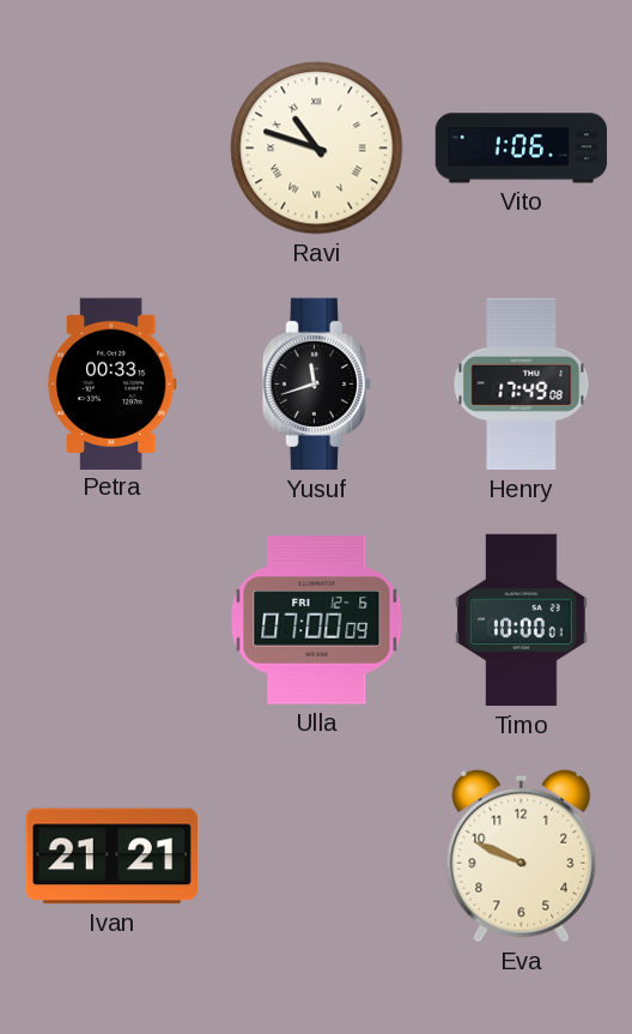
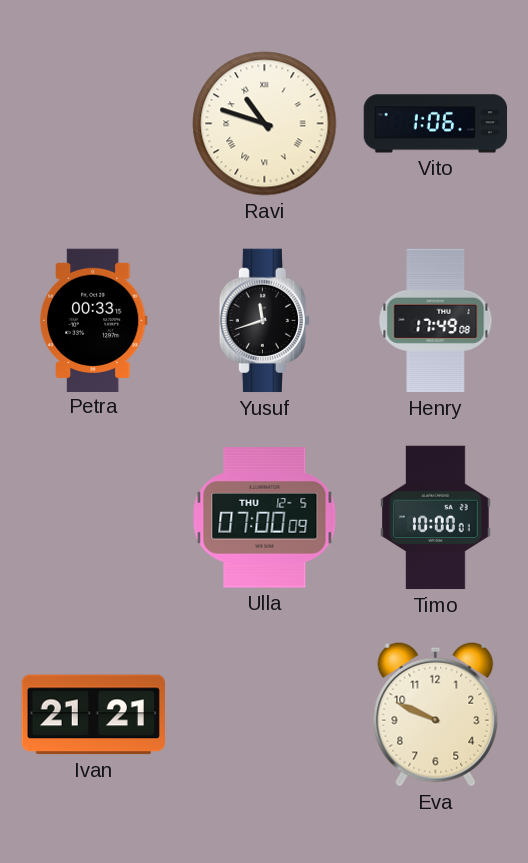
Ulla date: FRI 12-6 -> THU 12-5
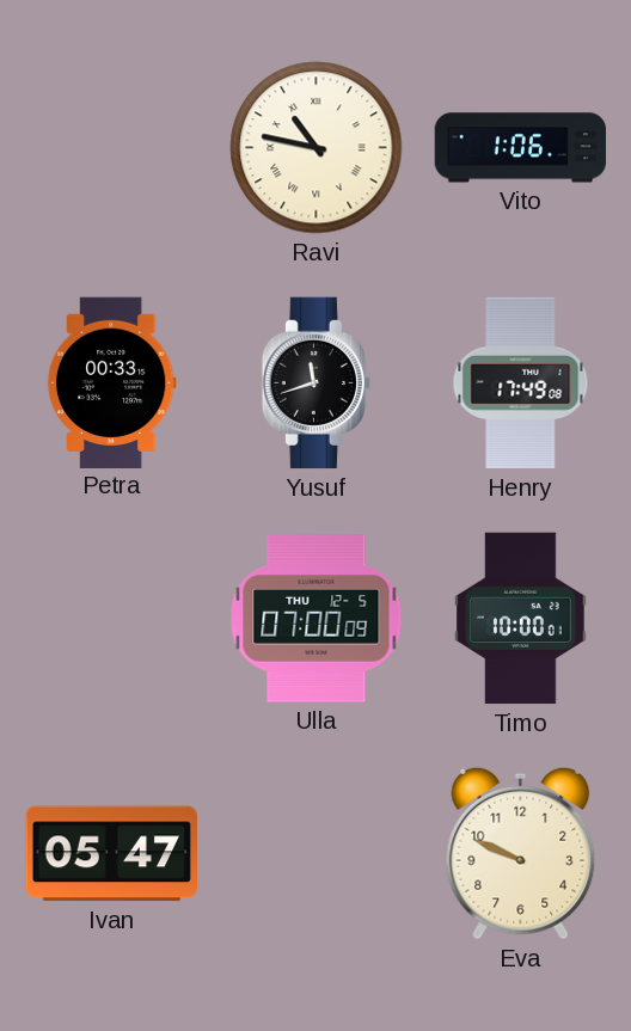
Ravi: 10:48 -> 10:47
Ivan: 21:21 -> 05:47
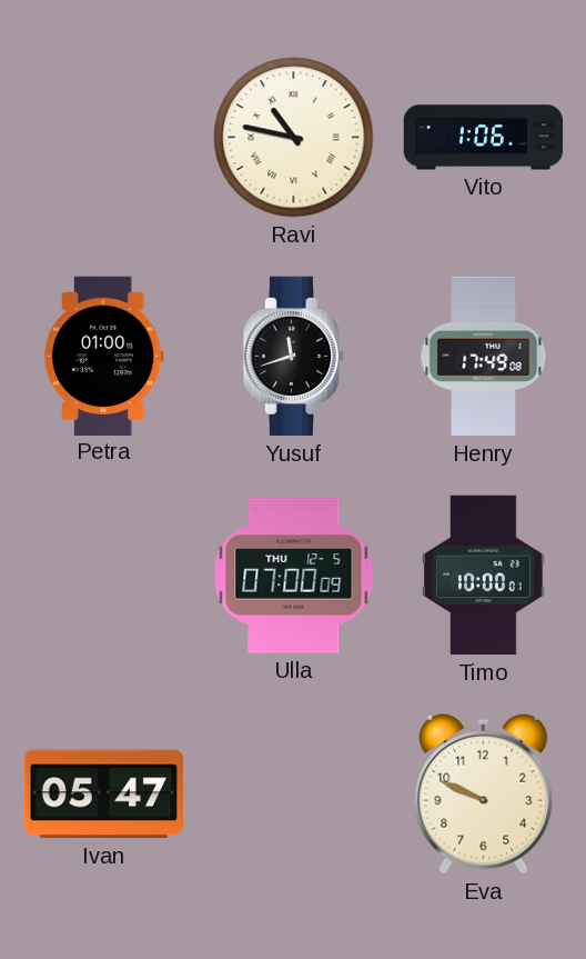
Petra: 00:33 -> 01:00
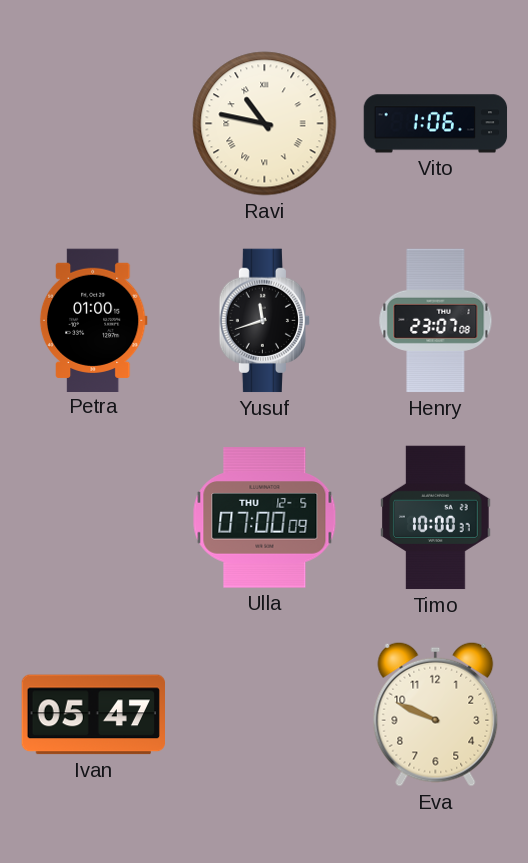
Henry: 17:49 -> 23:07
Timo: 10:00:01 -> 10:00:37
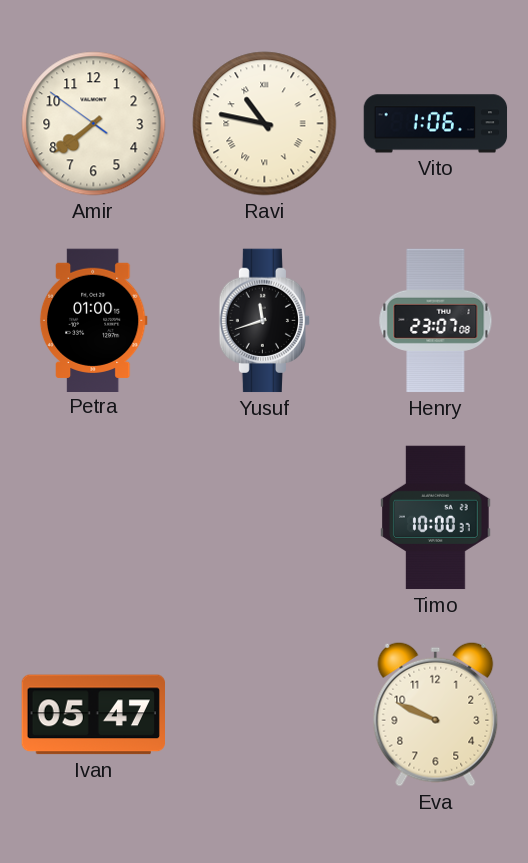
Amir: none -> 7:38
Ulla: 07:00 -> none
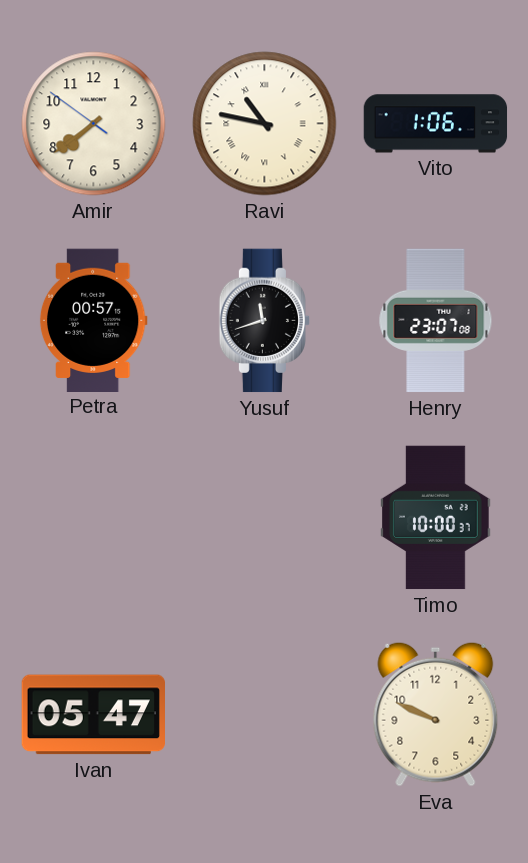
Petra: 01:00 -> 00:57
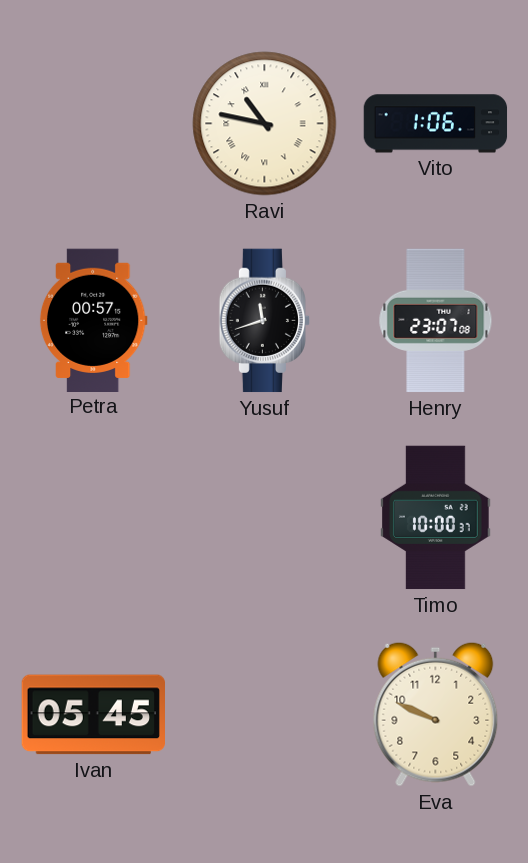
Amir: 7:38 -> none
Ivan: 05:47 -> 05:45
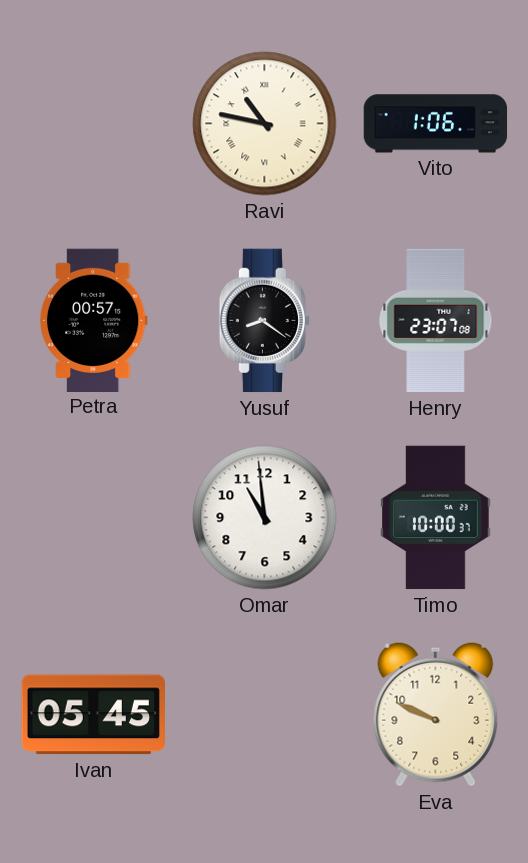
Yusuf: 11:42 -> 8:21
Omar: none -> 10:59
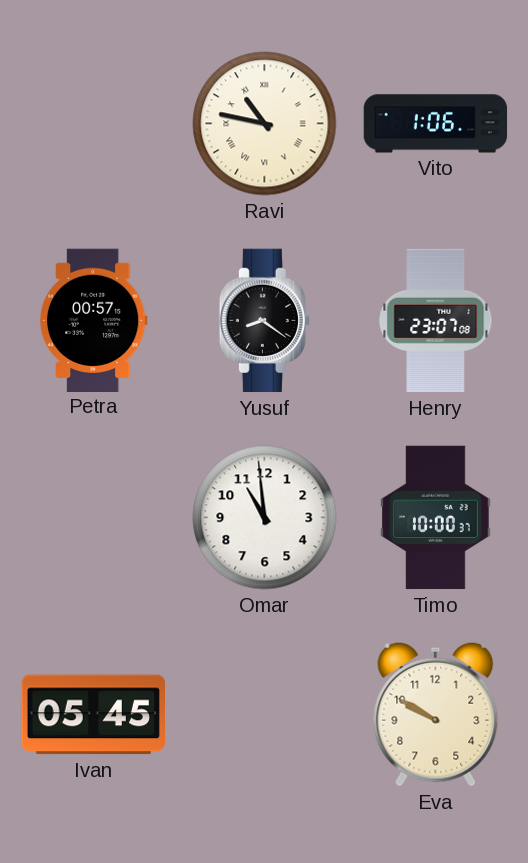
Eva: 9:49 -> 9:50
